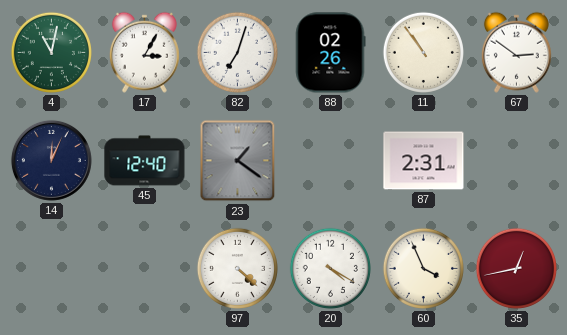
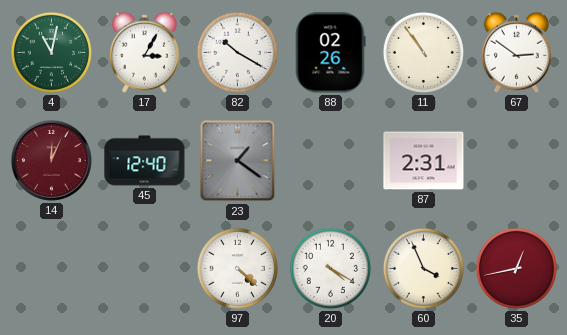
82: 7:03 -> 10:20
14 dial: navy -> burgundy
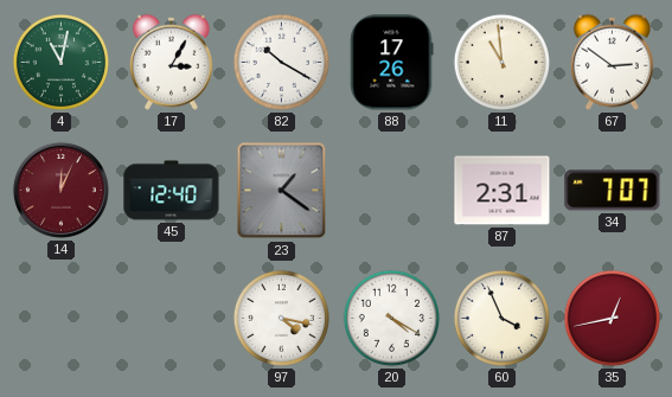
88: 02:26 -> 17:26
11: 10:54 -> 10:59
34: none -> 7:07
97: 4:22 -> 4:17
